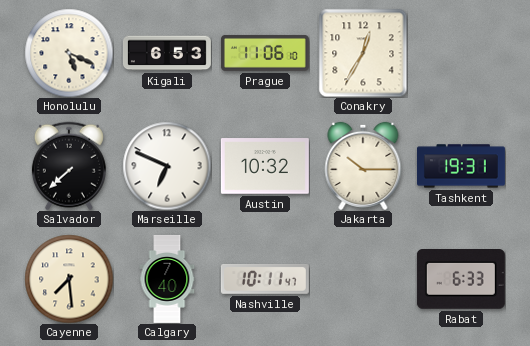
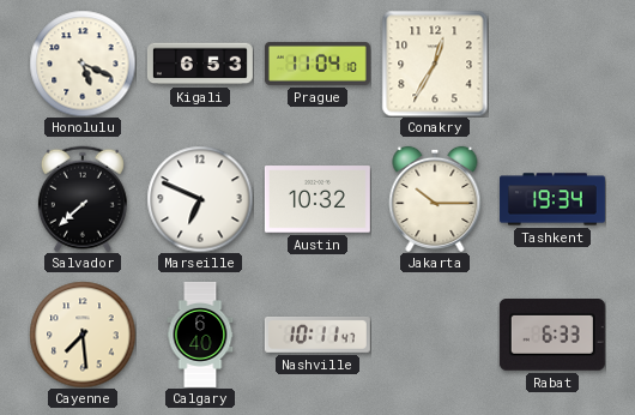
Prague: 11:06 -> 11:04
Tashkent: 19:31 -> 19:34
Calgary: 7:40 -> 6:40
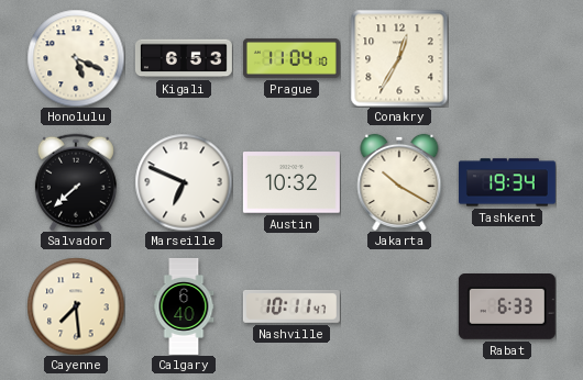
Jakarta: 10:15 -> 10:20
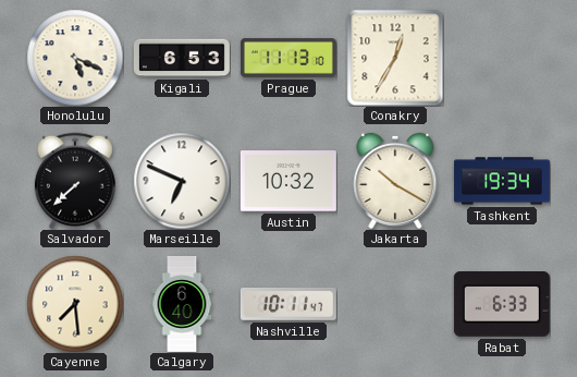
Prague: 11:04 -> 11:13
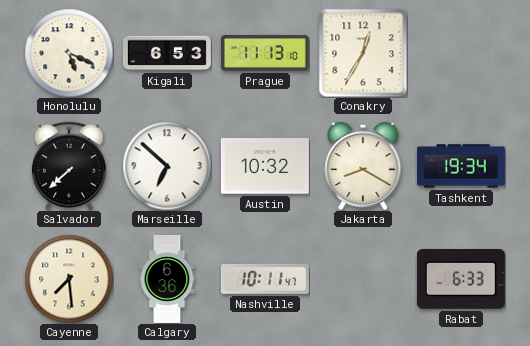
Marseille: 6:49 -> 6:52
Jakarta: 10:20 -> 8:20
Calgary: 6:40 -> 6:36
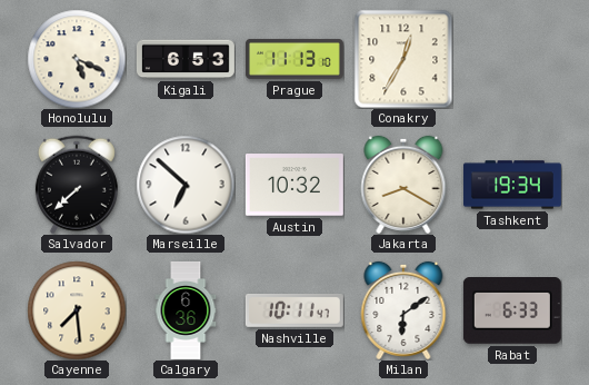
Milan: none -> 6:09
